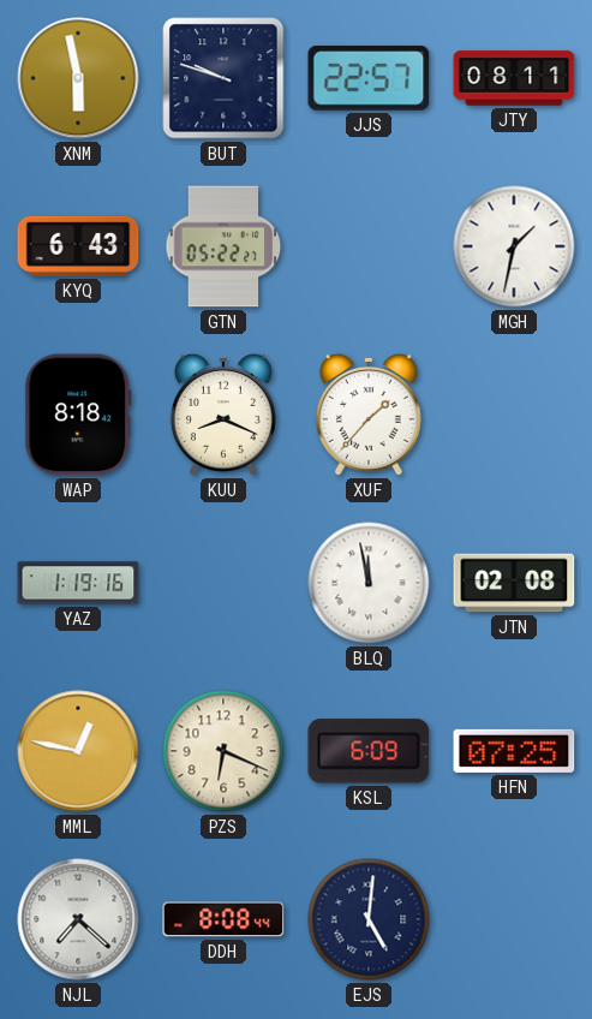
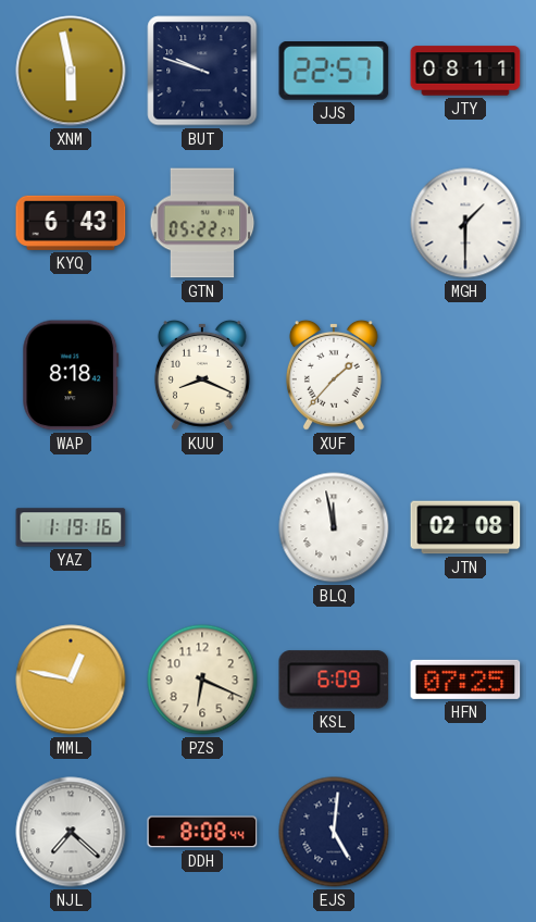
MGH: 1:32 -> 1:30
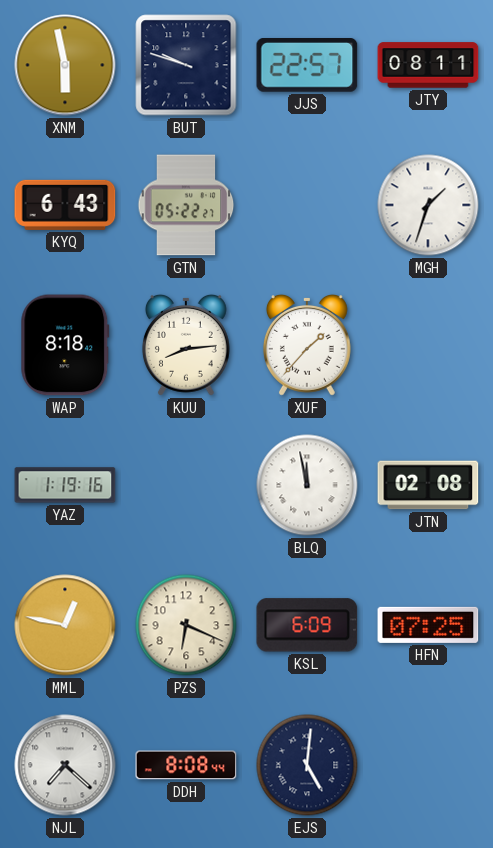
MGH: 1:30 -> 1:33
KUU: 8:19 -> 8:14
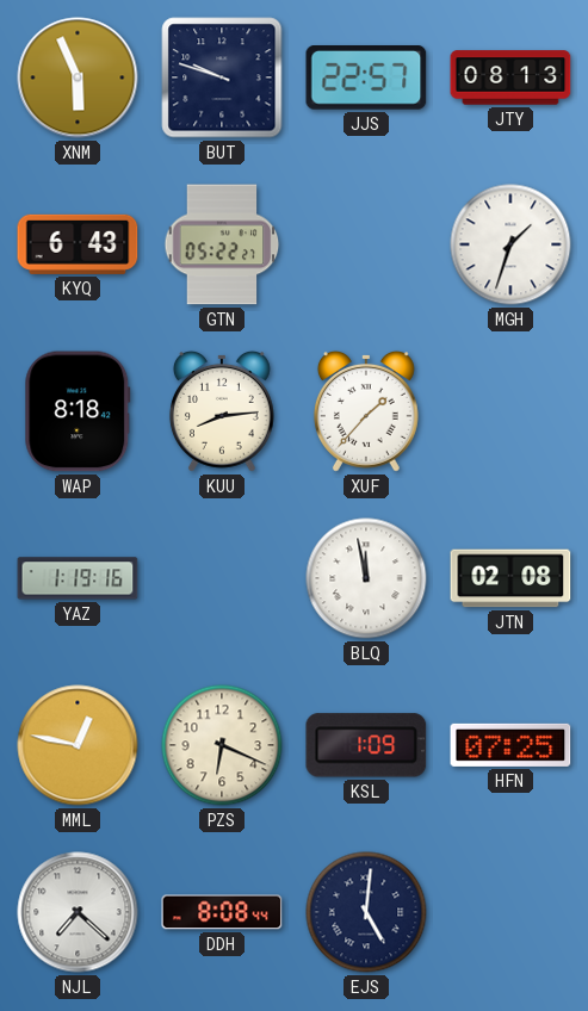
XNM: 5:58 -> 5:56
JTY: 08:11 -> 08:13
KSL: 6:09 -> 1:09
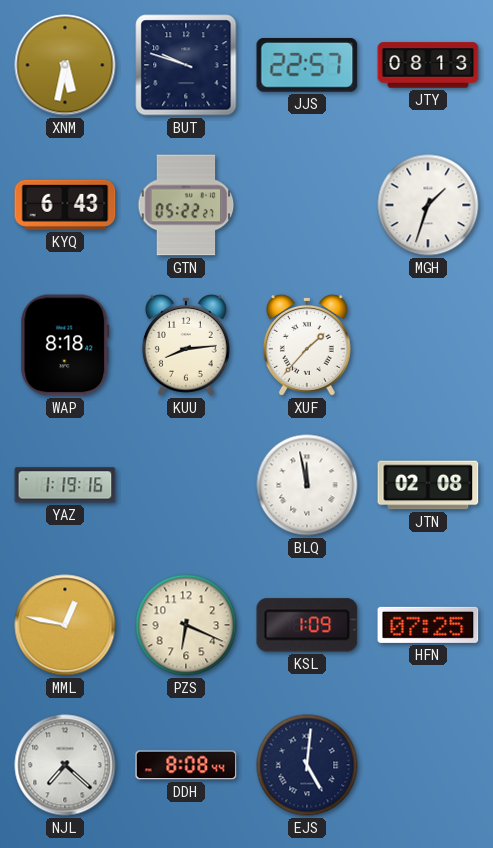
XNM: 5:56 -> 5:32
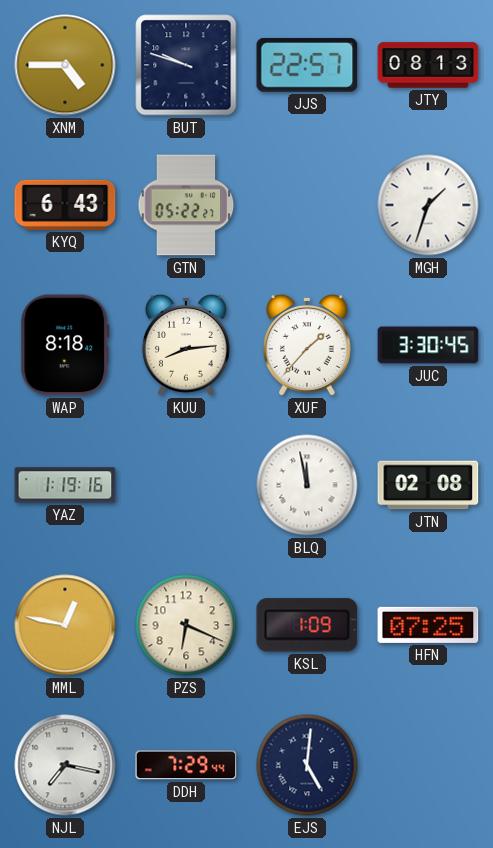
XNM: 5:32 -> 4:45
JUC: none -> 3:30
NJL: 7:22 -> 7:17
DDH: 8:08 -> 7:29
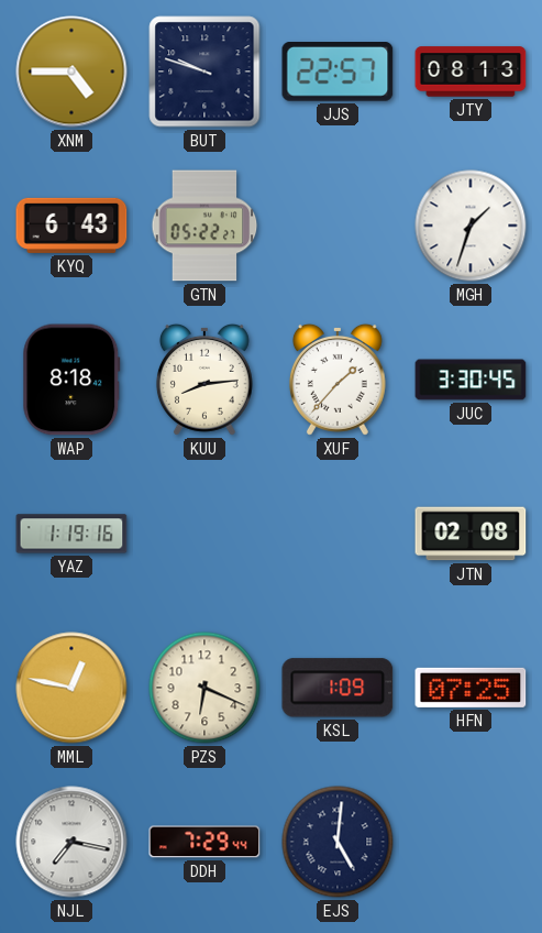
BLQ: 11:58 -> none
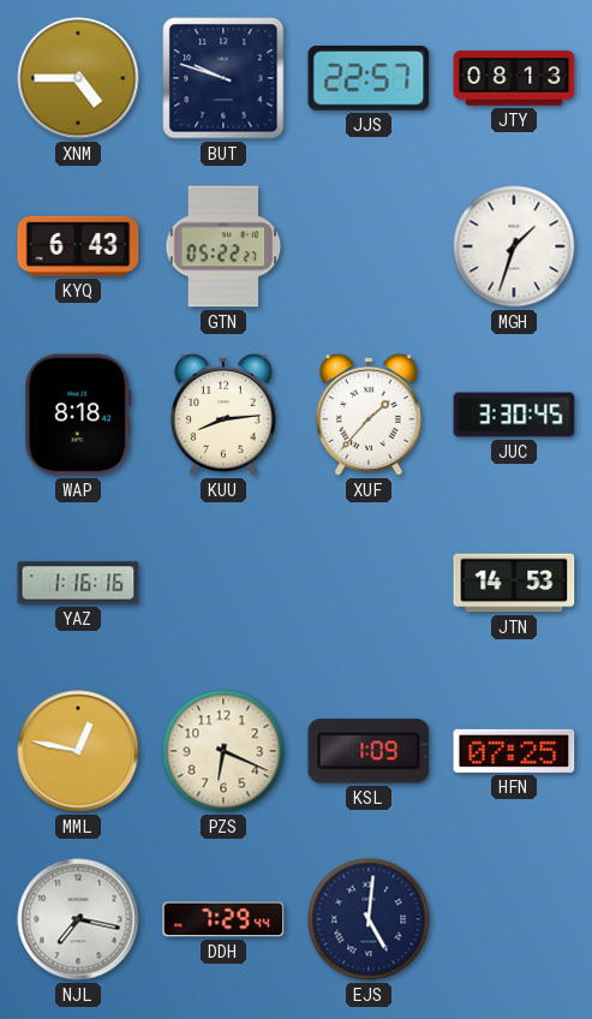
YAZ: 1:19 -> 1:16
JTN: 02:08 -> 14:53
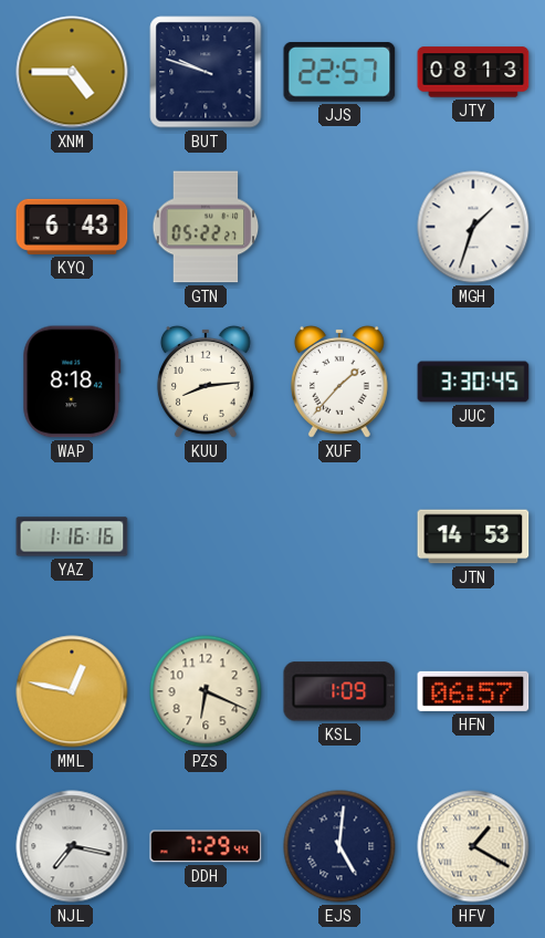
HFN: 07:25 -> 06:57
HFV: none -> 1:20
